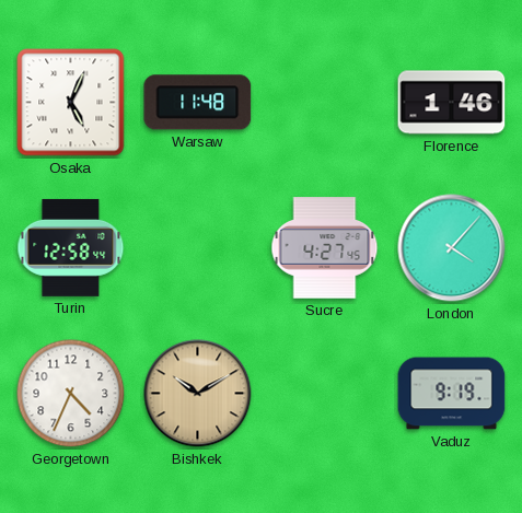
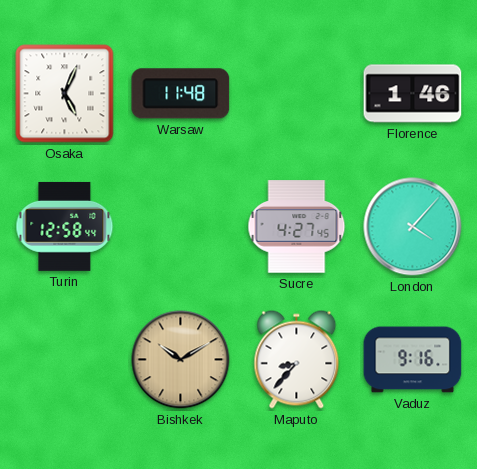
Georgetown: 4:34 -> none
Maputo: none -> 8:37
Vaduz: 9:19 -> 9:16
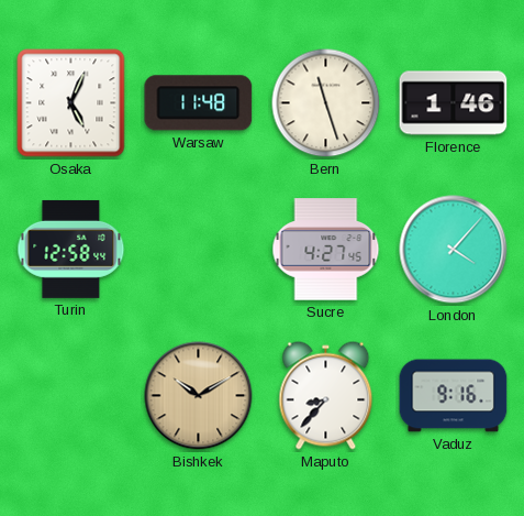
Bern: none -> 11:27
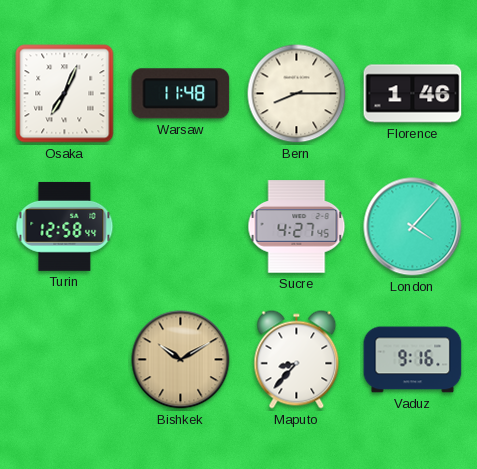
Osaka: 5:04 -> 7:04
Bern: 11:27 -> 8:15
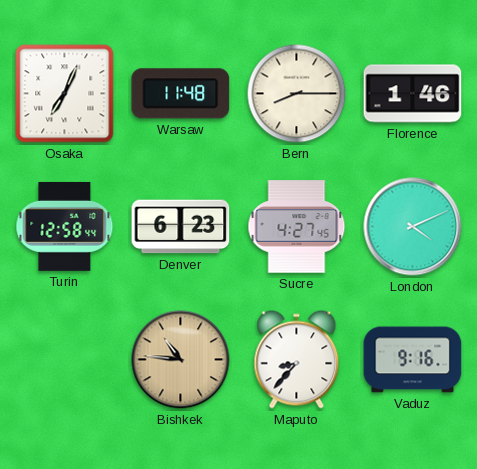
Denver: none -> 6:23
London: 4:07 -> 4:11
Bishkek: 10:10 -> 10:46
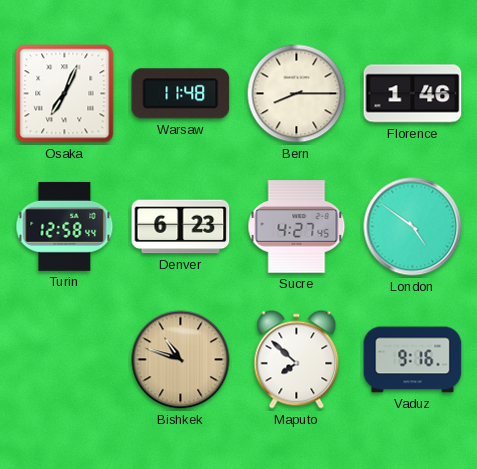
London: 4:11 -> 4:51
Bishkek: 10:46 -> 10:48
Maputo: 8:37 -> 7:52
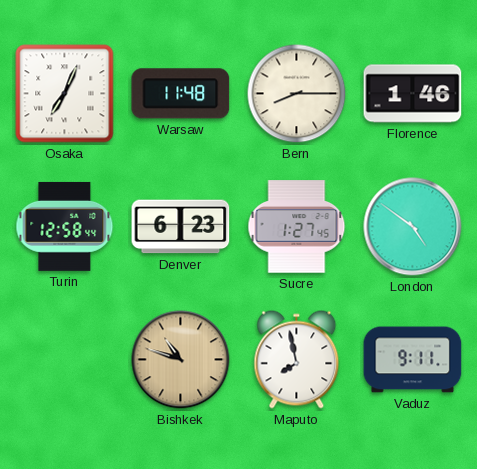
Sucre: 4:27 -> 1:27
Maputo: 7:52 -> 7:58
Vaduz: 9:16 -> 9:11
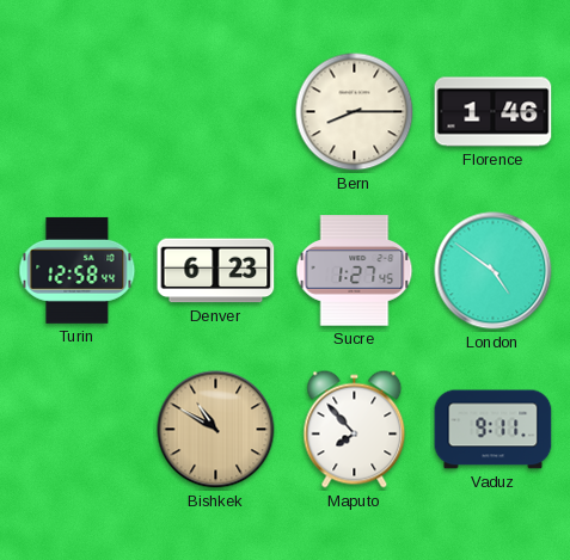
Osaka: 7:04 -> none
Warsaw: 11:48 -> none
Bishkek: 10:48 -> 10:50
Maputo: 7:58 -> 7:53
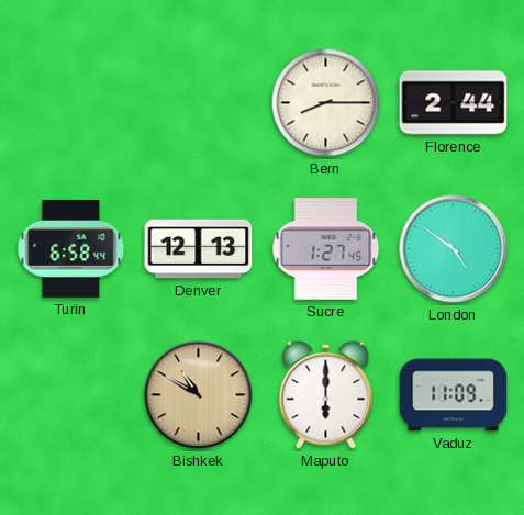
Florence: 1:46 -> 2:44
Turin: 12:58 -> 6:58
Denver: 6:23 -> 12:13
Maputo: 7:53 -> 6:00
Vaduz: 9:11 -> 11:09
